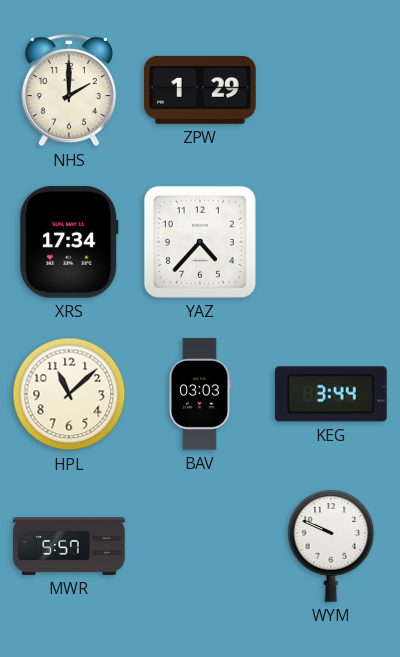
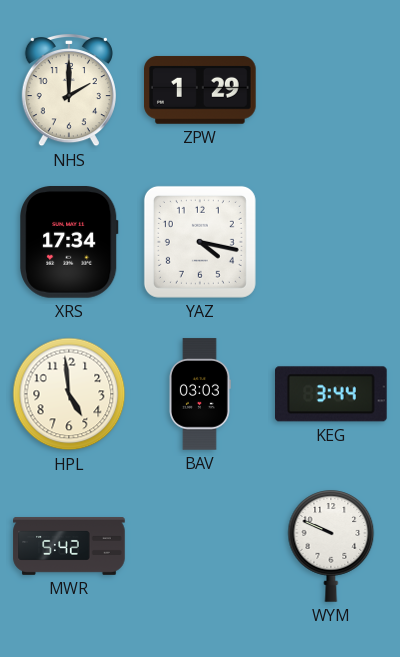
YAZ: 4:37 -> 4:17
HPL: 11:08 -> 4:59
MWR: 5:57 -> 5:42
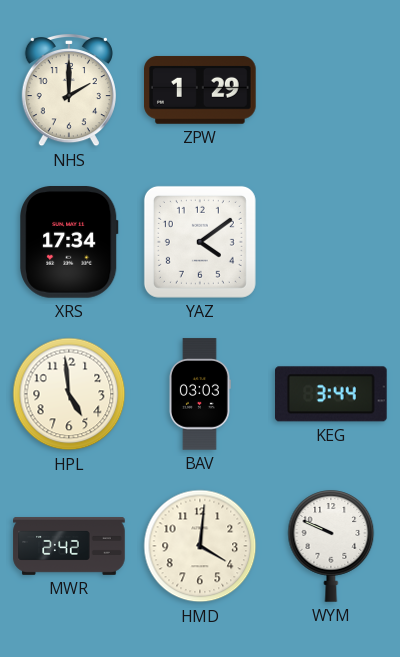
YAZ: 4:17 -> 4:09
MWR: 5:42 -> 2:42
HMD: none -> 4:01
